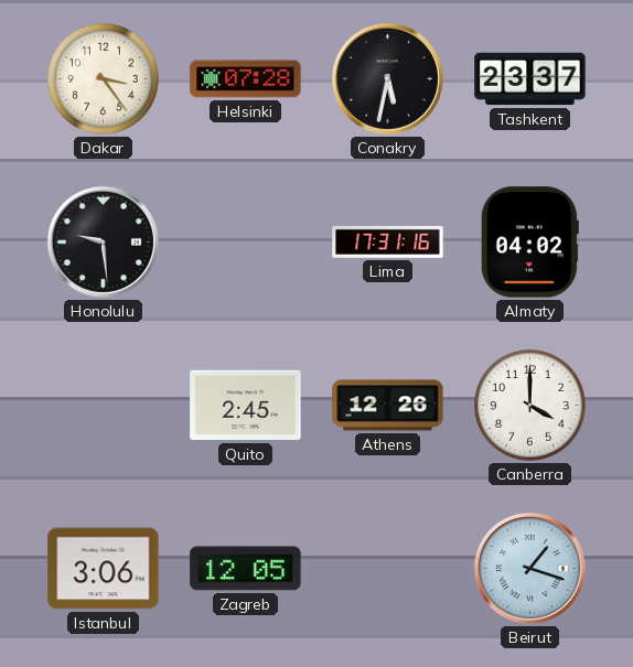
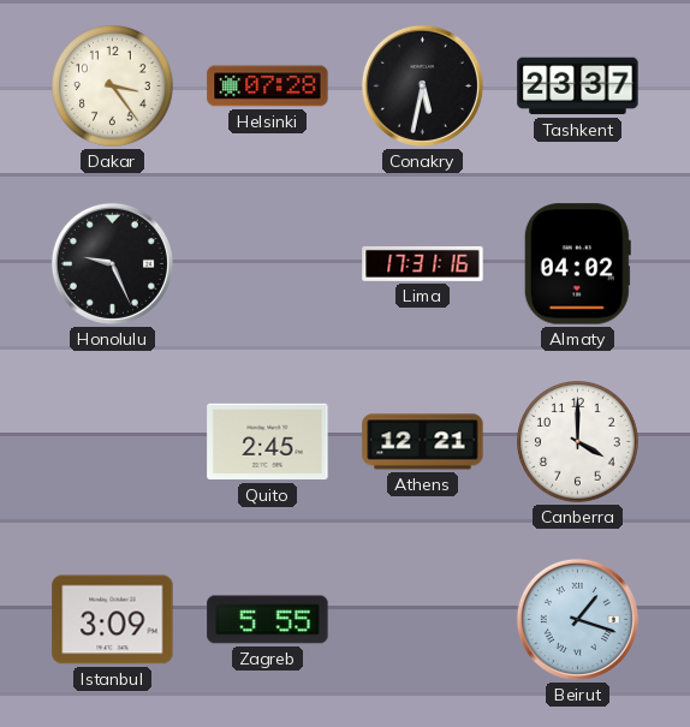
Honolulu: 9:29 -> 9:26
Athens: 12:26 -> 12:21
Istanbul: 3:06 -> 3:09
Zagreb: 12:05 -> 5:55
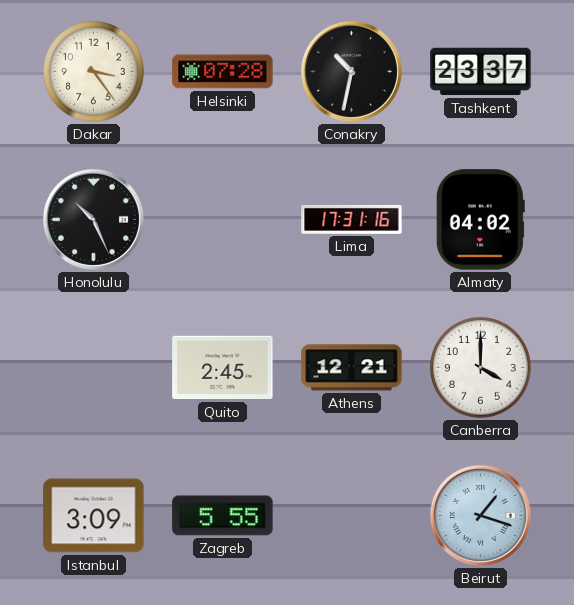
Conakry: 5:32 -> 10:32
Honolulu: 9:26 -> 10:26
